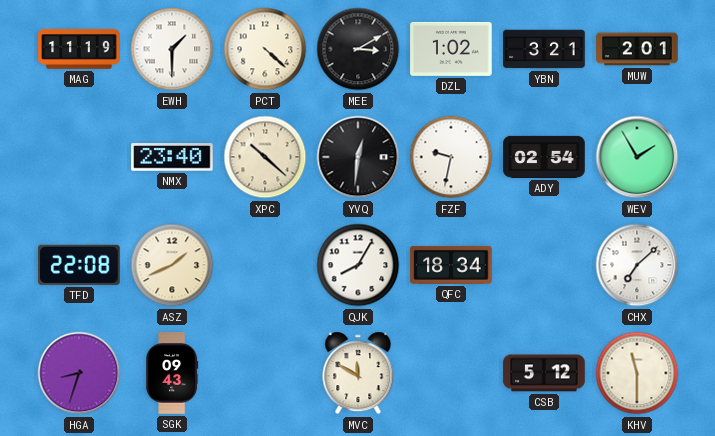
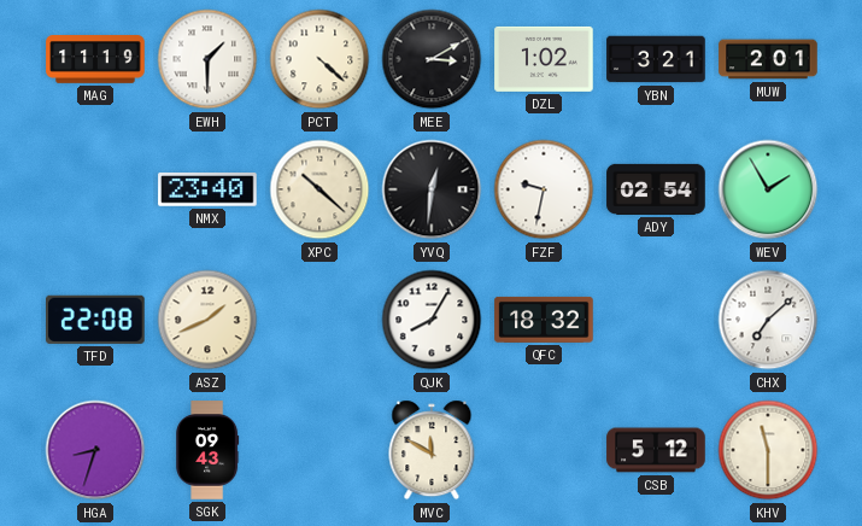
QFC: 18:34 -> 18:32
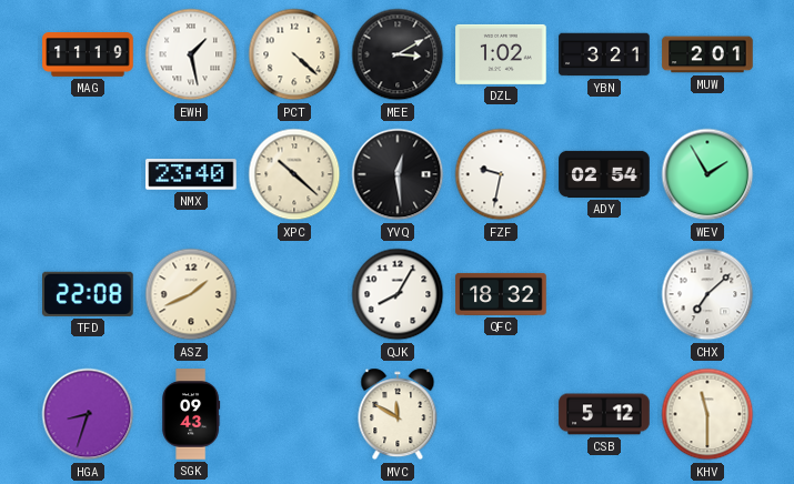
EWH: 1:30 -> 1:28
YVQ: 12:31 -> 12:29
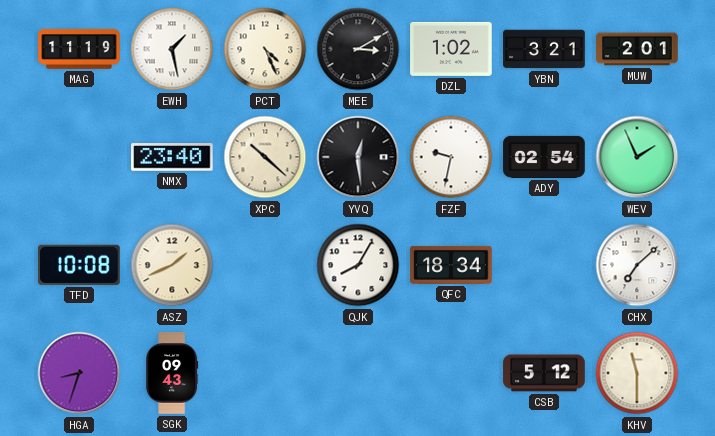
PCT: 4:22 -> 4:26
WEV: 1:55 -> 1:56
TFD: 22:08 -> 10:08
QFC: 18:32 -> 18:34
MVC: 11:50 -> none
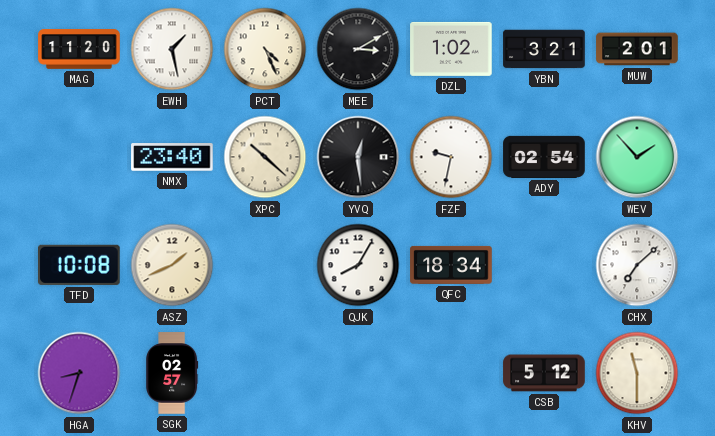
MAG: 11:19 -> 11:20
WEV: 1:56 -> 1:53
SGK: 09:43 -> 02:57
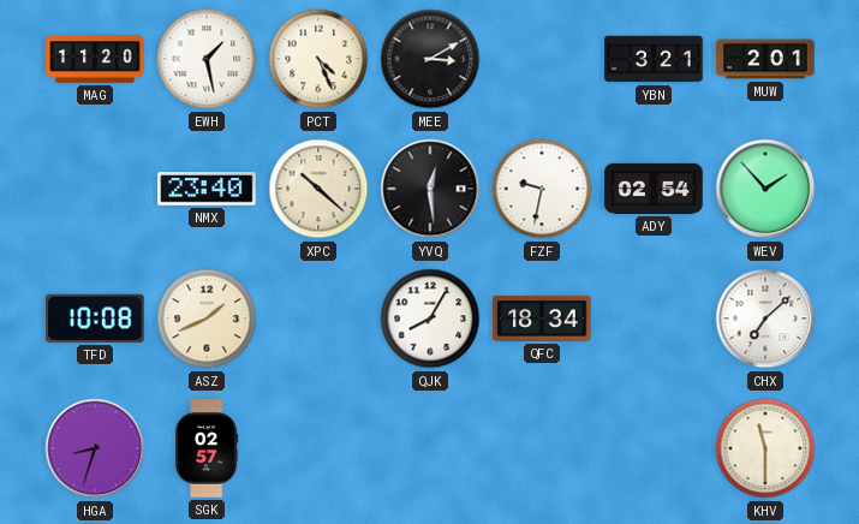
DZL: 1:02 -> none
CSB: 5:12 -> none
